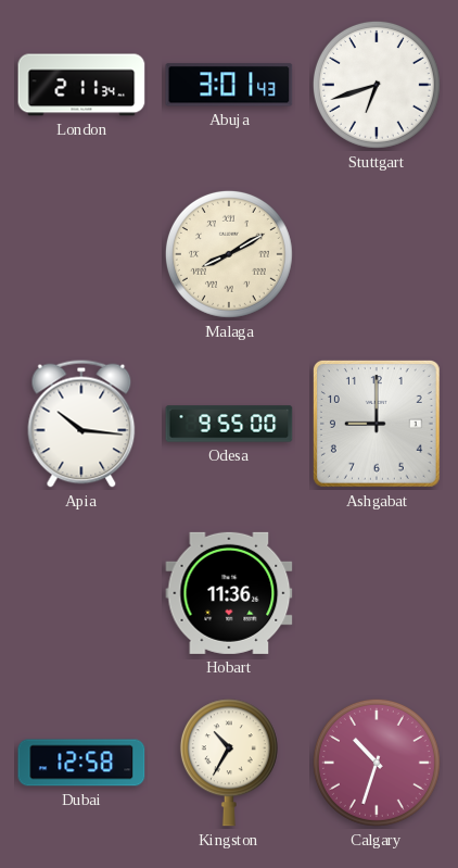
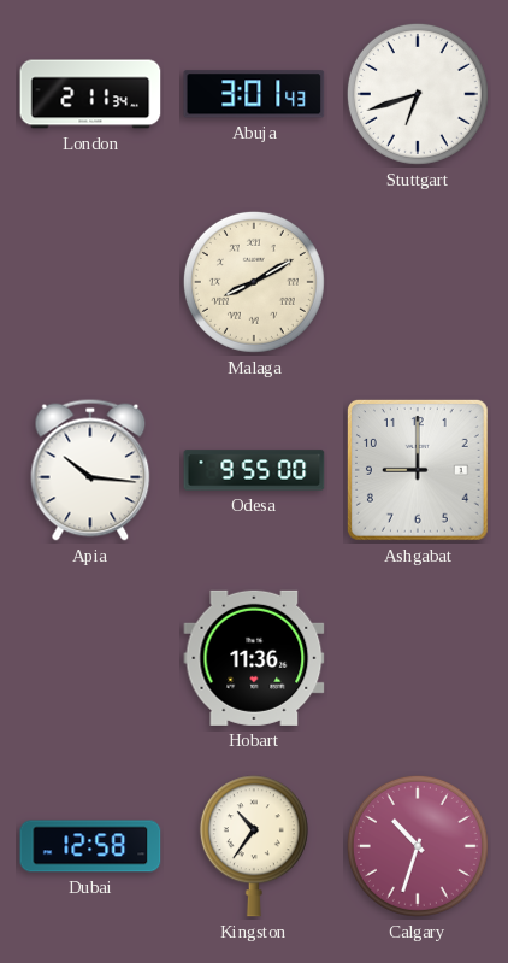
Kingston: 10:35 -> 10:36
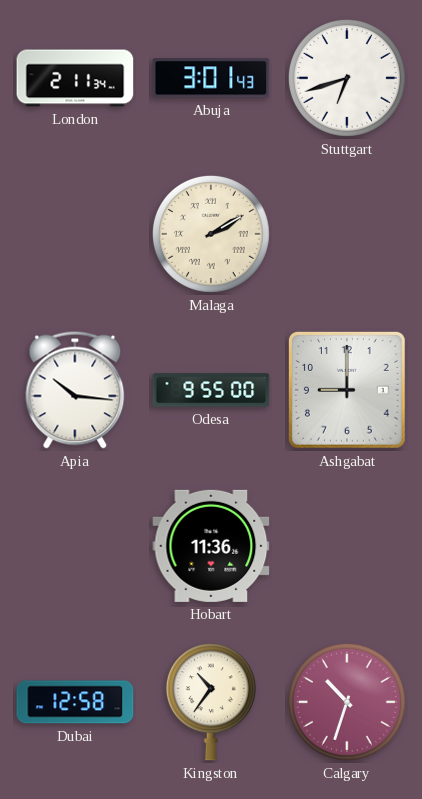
Malaga: 8:10 -> 2:10
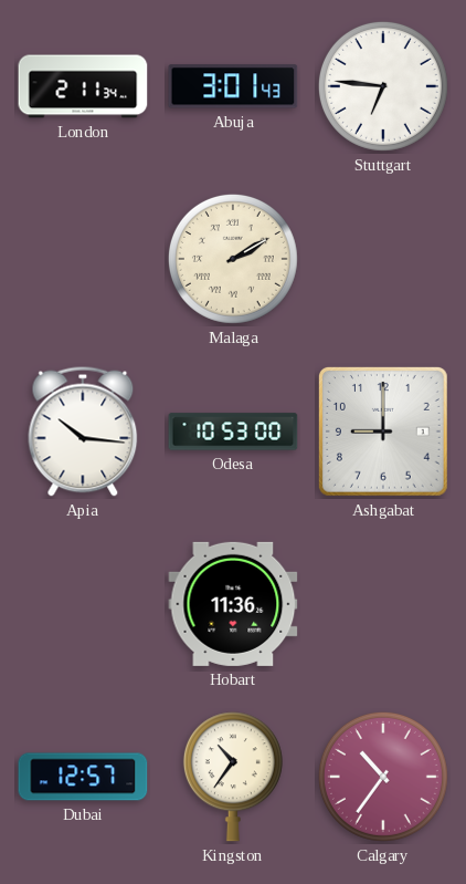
Stuttgart: 6:42 -> 6:46
Odesa: 9:55 -> 10:53
Dubai: 12:58 -> 12:57
Calgary: 10:33 -> 10:36
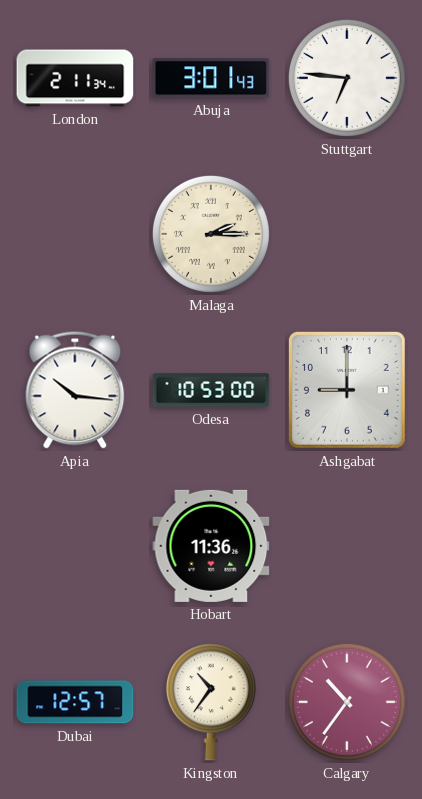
Malaga: 2:10 -> 2:15
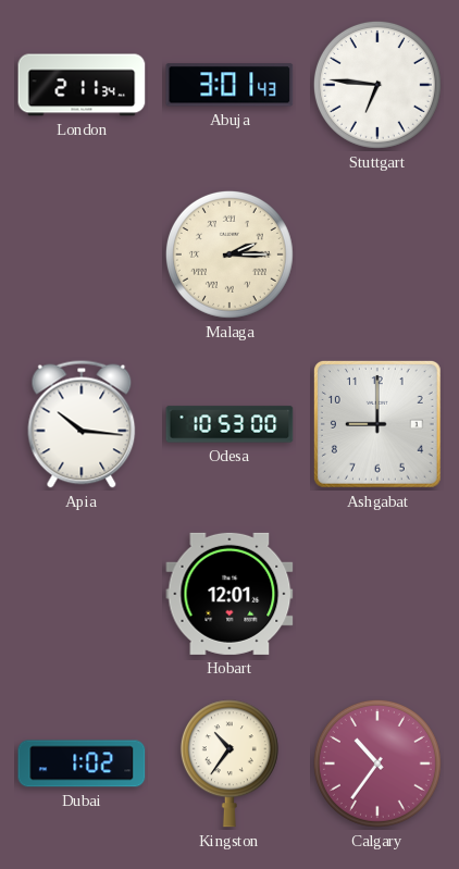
Hobart: 11:36 -> 12:01
Dubai: 12:57 -> 1:02
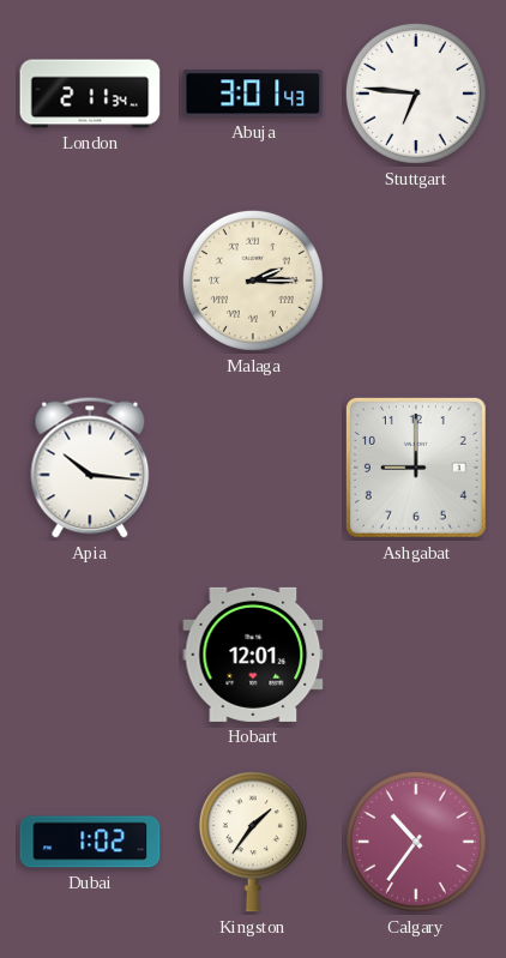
Odesa: 10:53 -> none
Kingston: 10:36 -> 1:36
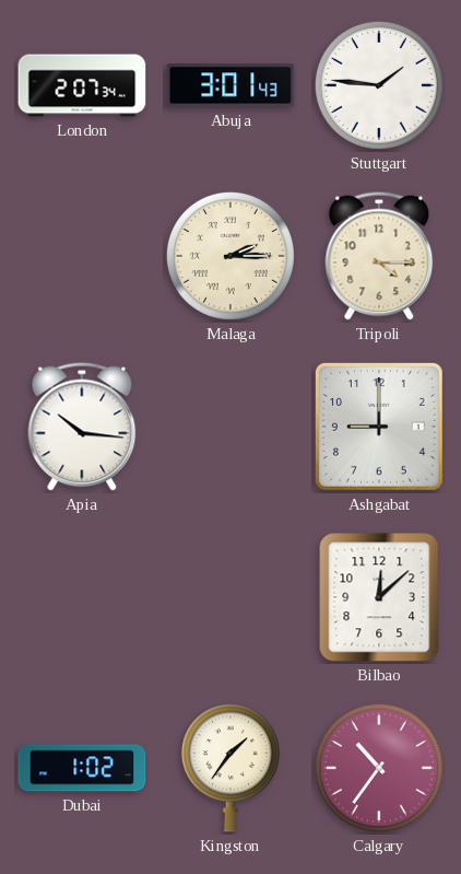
London: 2:11 -> 2:07
Stuttgart: 6:46 -> 1:46
Tripoli: none -> 4:15
Hobart: 12:01 -> none
Bilbao: none -> 12:08
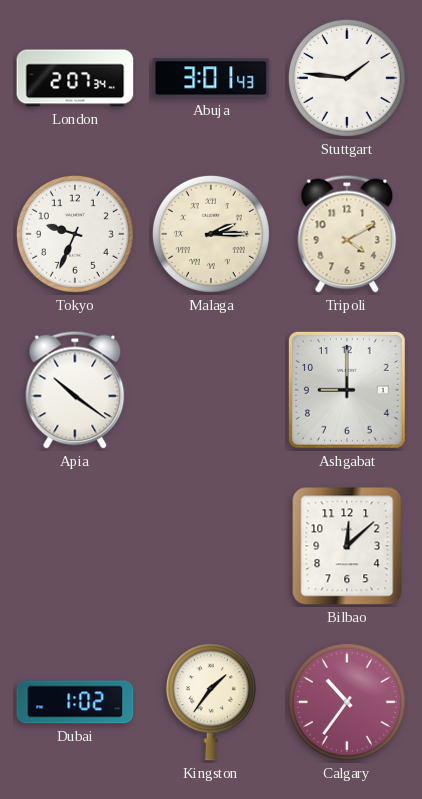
Tokyo: none -> 9:34
Tripoli: 4:15 -> 4:10
Apia: 10:16 -> 10:21
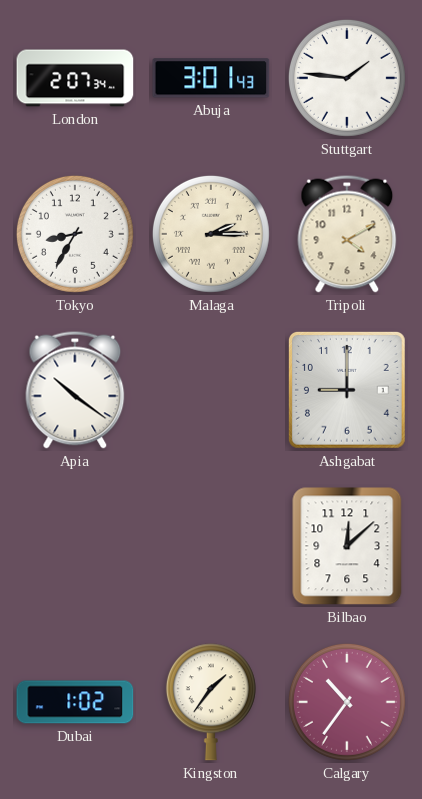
Tokyo: 9:34 -> 8:35
